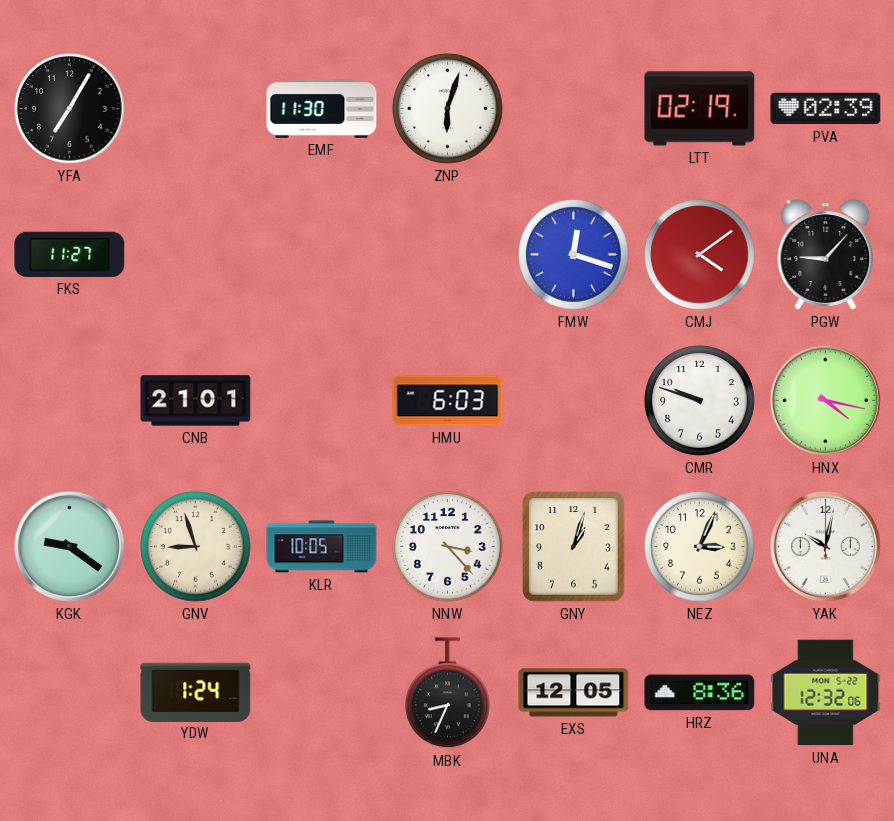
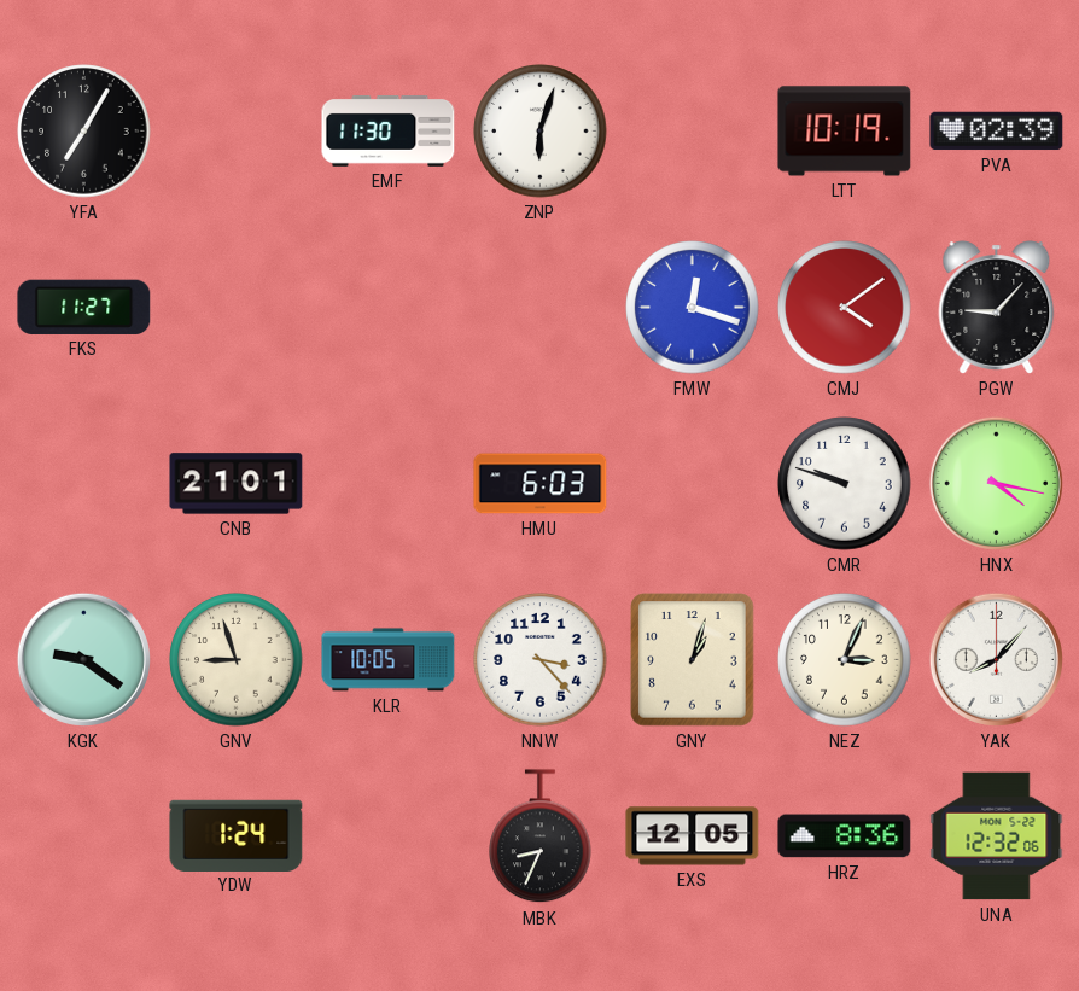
LTT: 02:19 -> 10:19
YAK: 10:02 -> 8:07
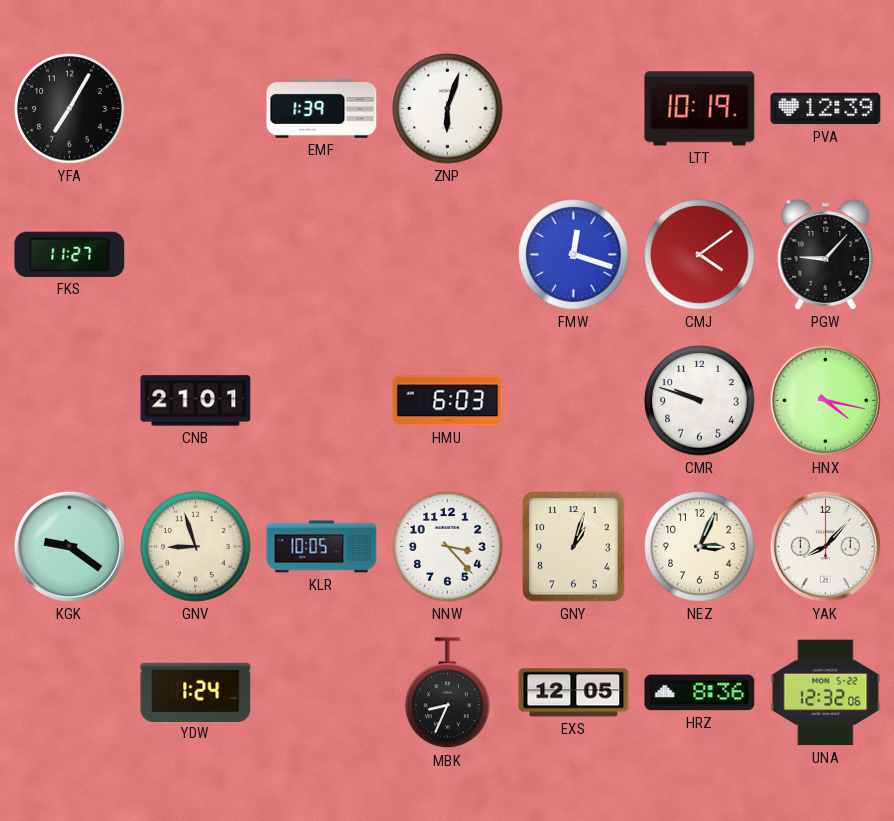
EMF: 11:30 -> 1:39
PVA: 02:39 -> 12:39
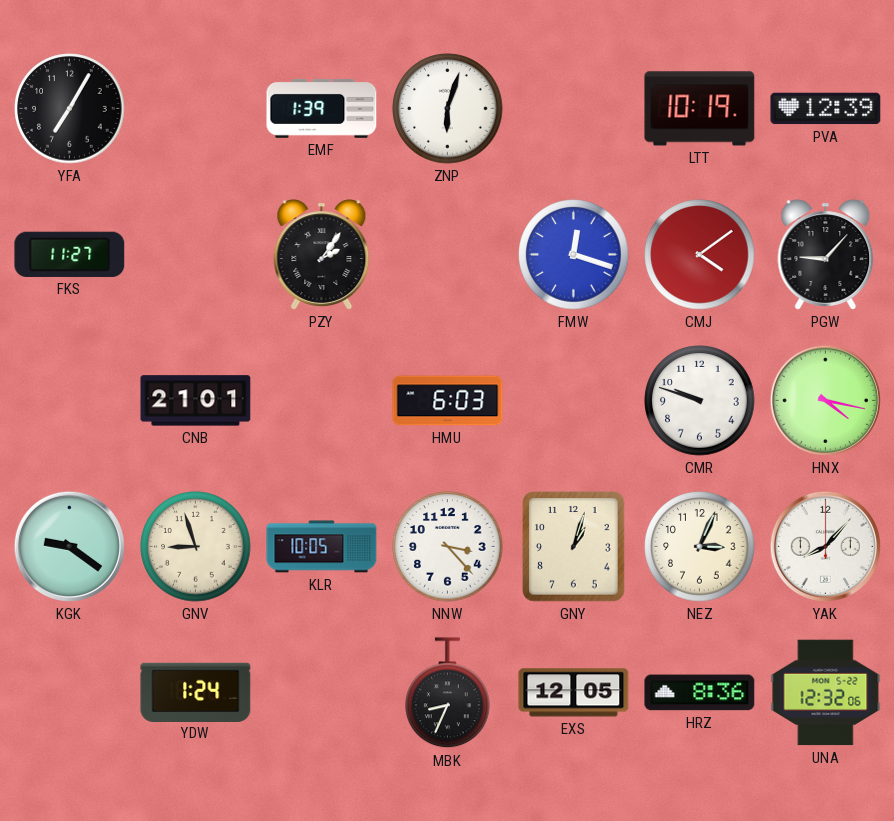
PZY: none -> 2:06
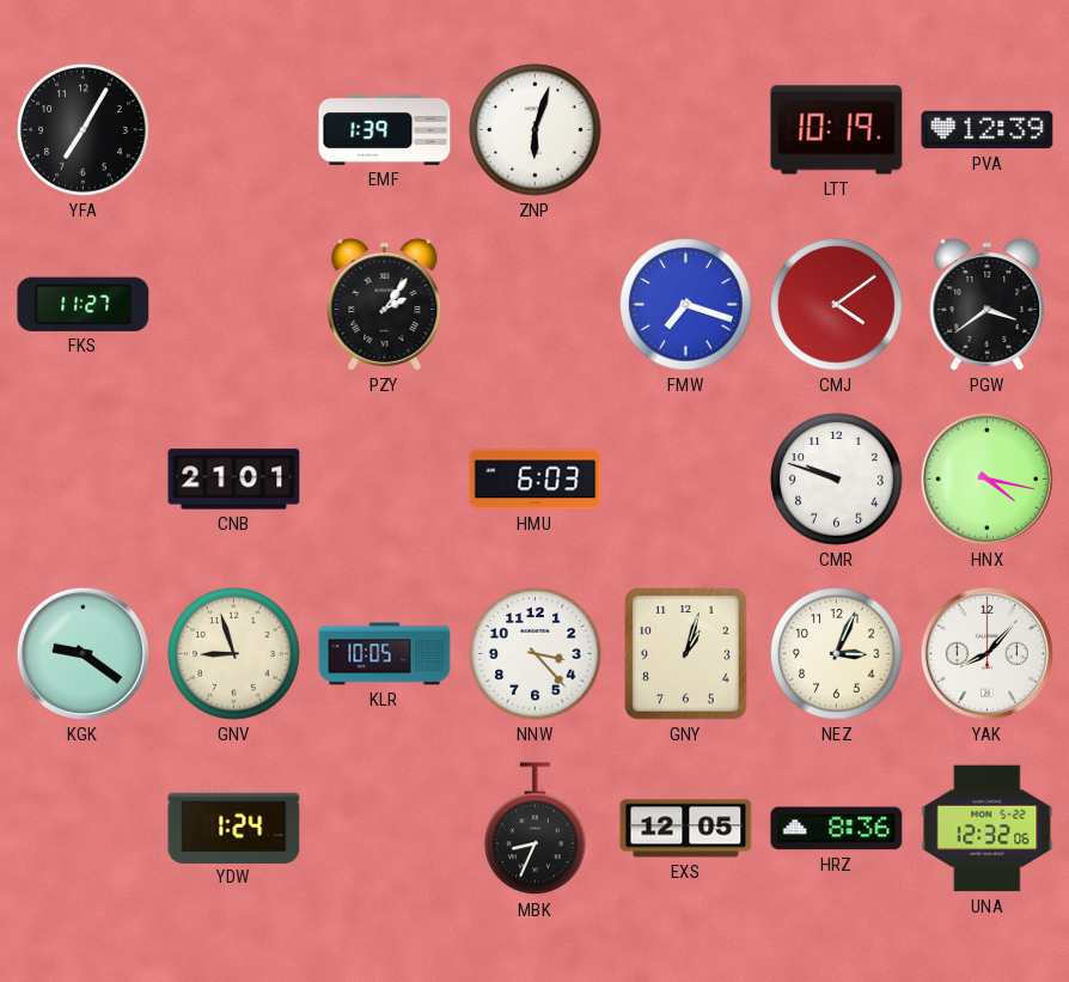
FMW: 12:18 -> 7:18
PGW: 9:07 -> 3:39
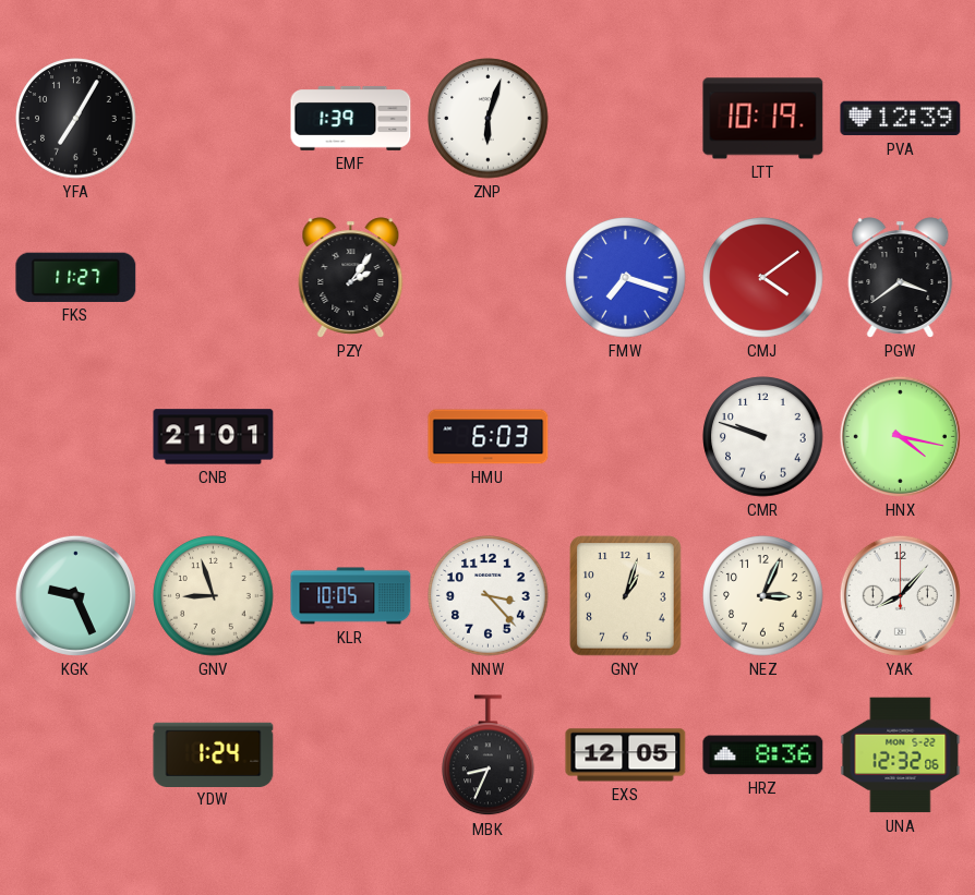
KGK: 9:21 -> 9:26
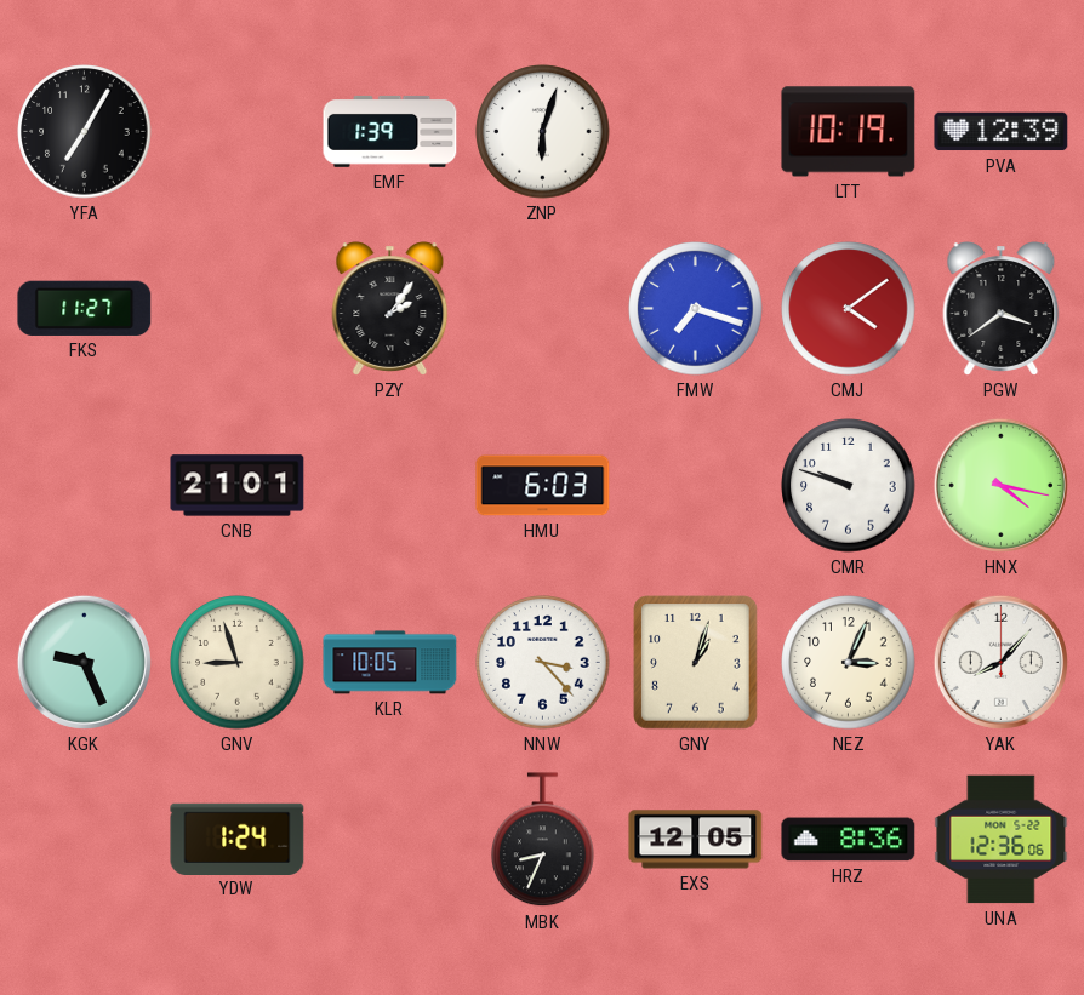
UNA: 12:32 -> 12:36
